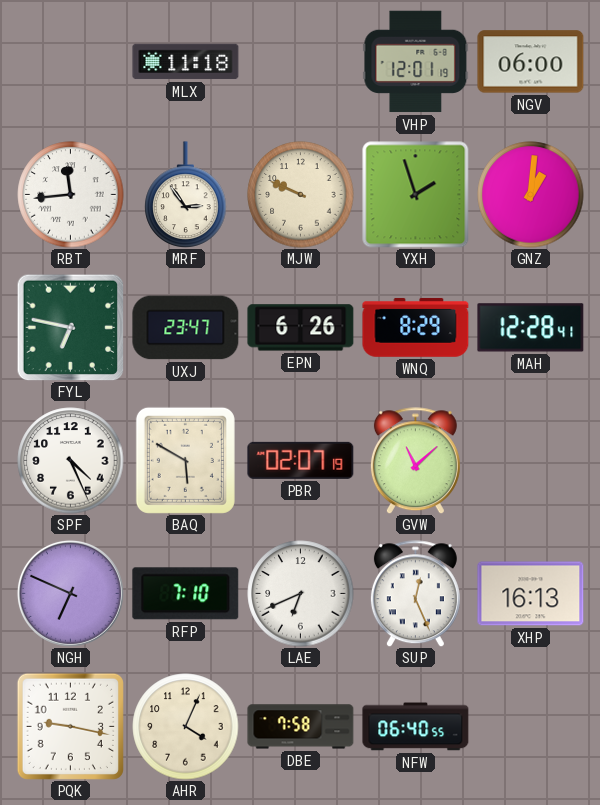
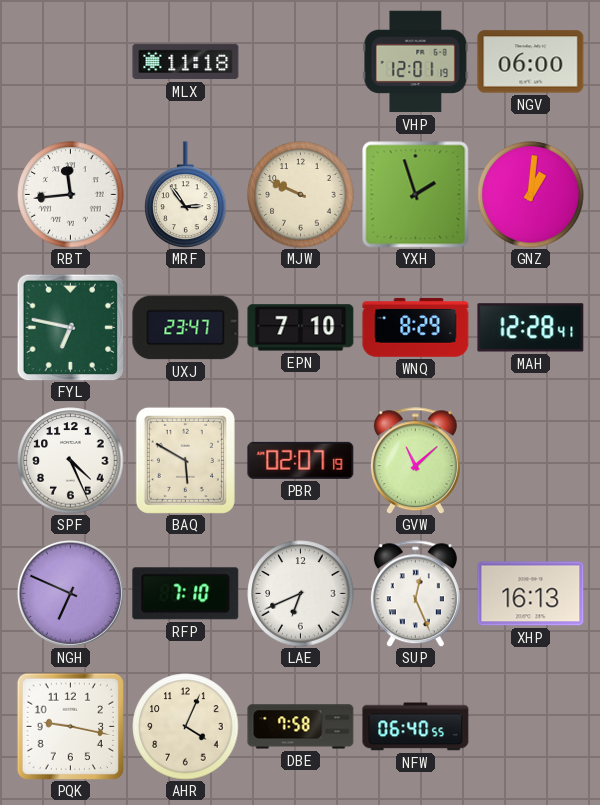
EPN: 6:26 -> 7:10
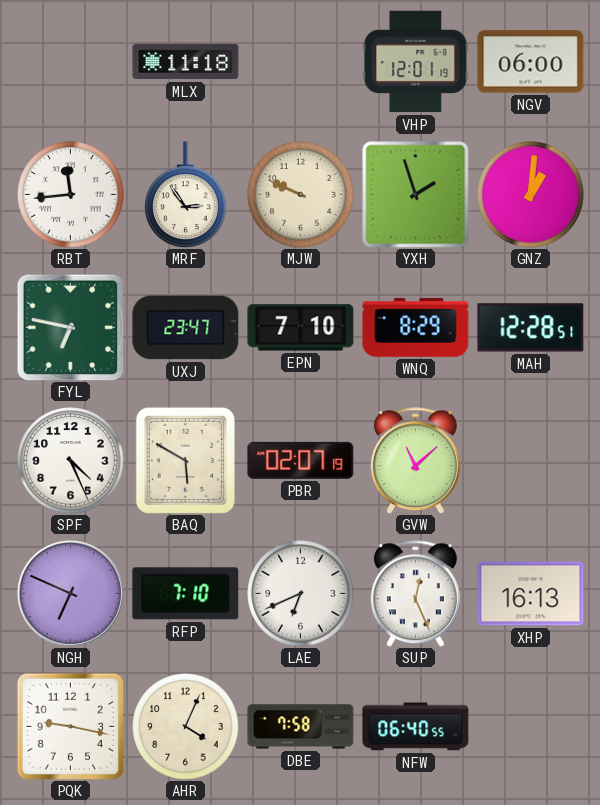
MAH: 12:28:41 -> 12:28:51
